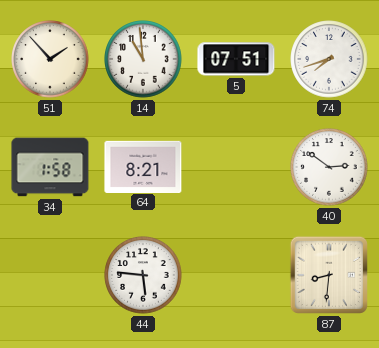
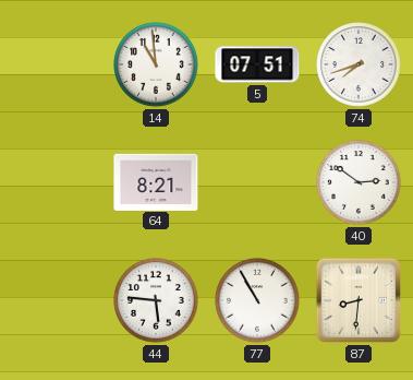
51: 1:53 -> none
34: 1:58 -> none
77: none -> 10:55
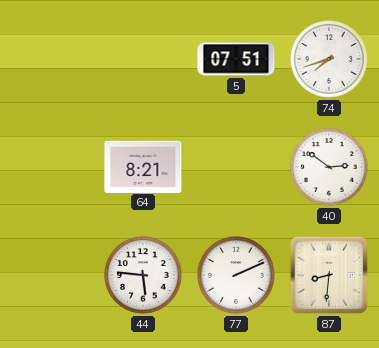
14: 10:59 -> none
77: 10:55 -> 2:11
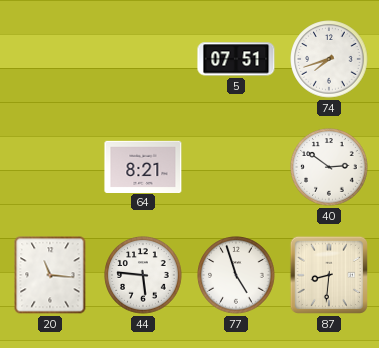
20: none -> 11:16
77: 2:11 -> 4:57
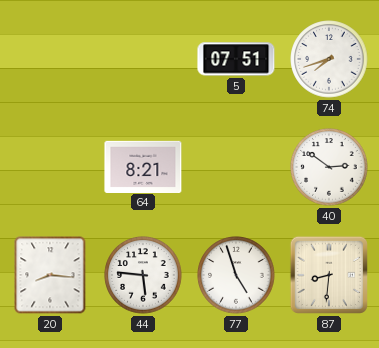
20: 11:16 -> 8:16
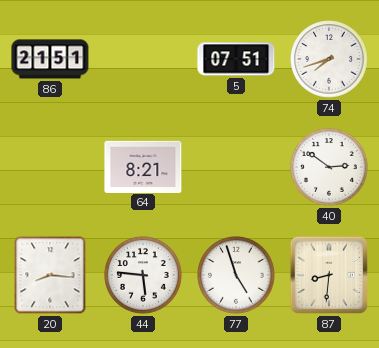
86: none -> 21:51
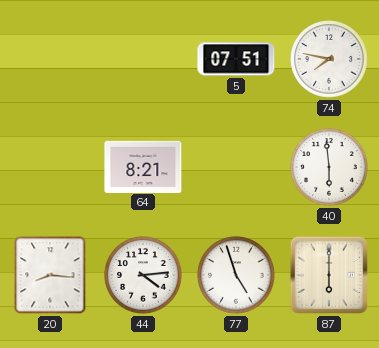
86: 21:51 -> none
74: 7:42 -> 7:47
40: 2:51 -> 5:59
44: 5:46 -> 4:14
87: 8:31 -> 6:00
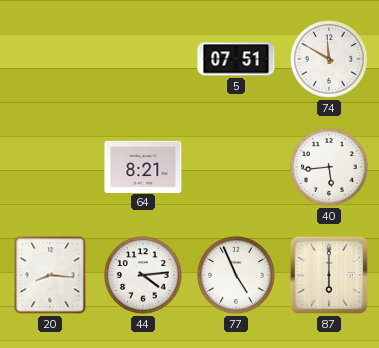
74: 7:47 -> 11:50
40: 5:59 -> 5:44
77: 4:57 -> 4:56
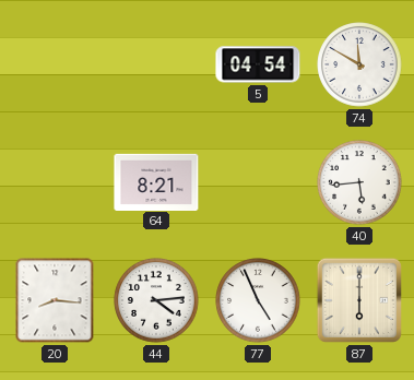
5: 07:51 -> 04:54
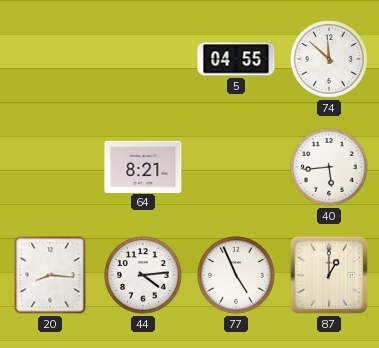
5: 04:54 -> 04:55
74: 11:50 -> 11:52
87: 6:00 -> 1:00
